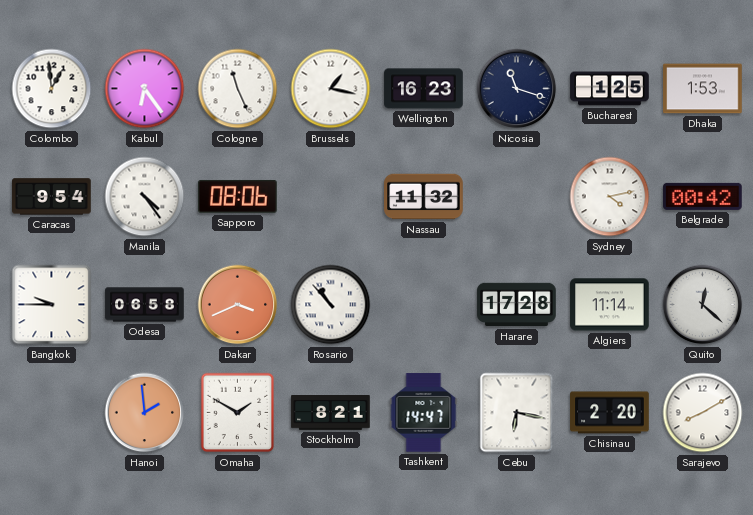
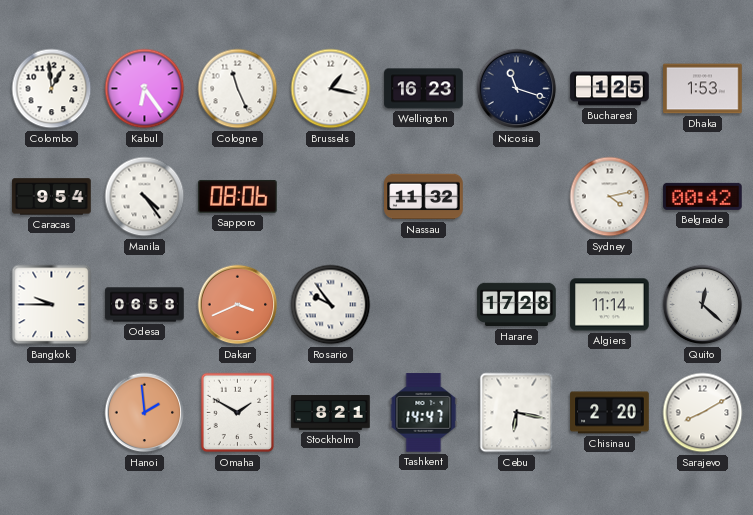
Rosario: 10:53 -> 9:54
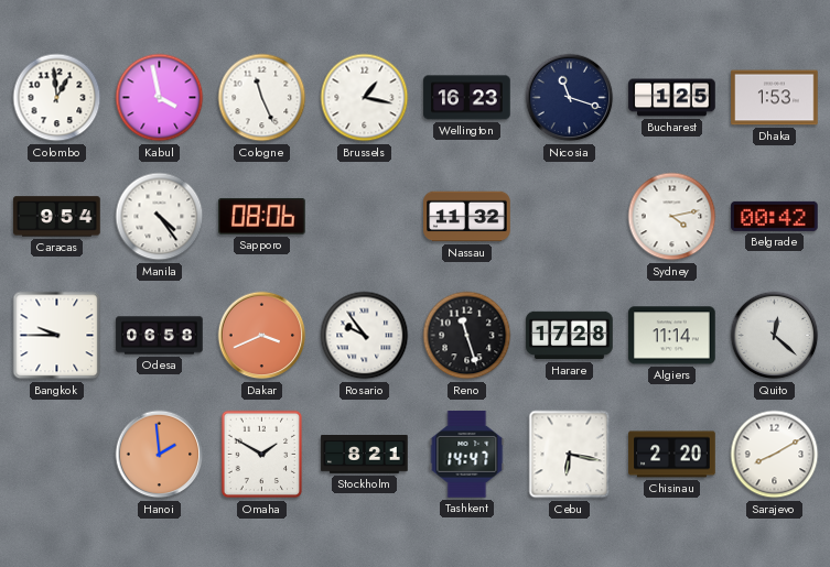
Kabul: 6:24 -> 3:58
Reno: none -> 11:27
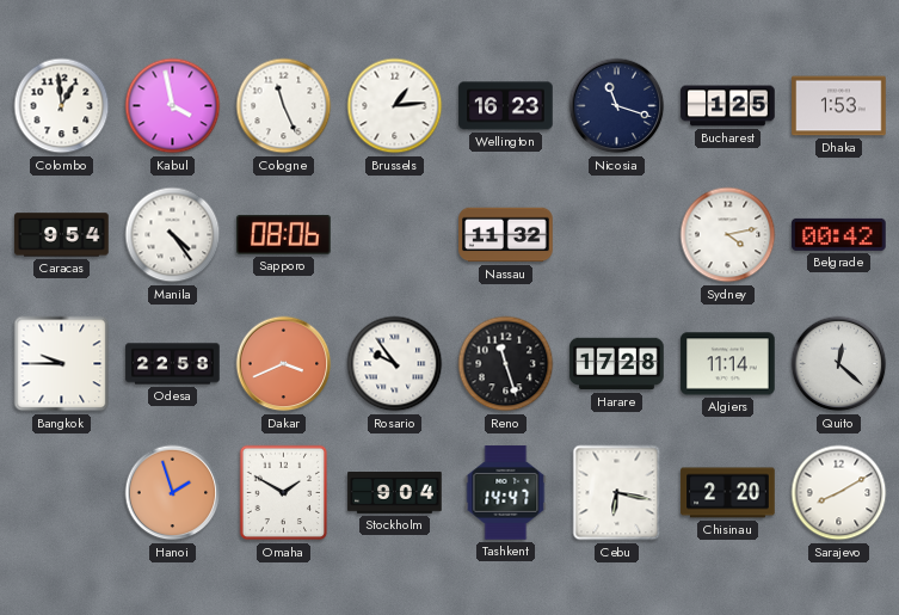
Brussels: 1:17 -> 1:14
Odesa: 06:58 -> 22:58
Hanoi: 1:59 -> 1:57
Stockholm: 8:21 -> 9:04
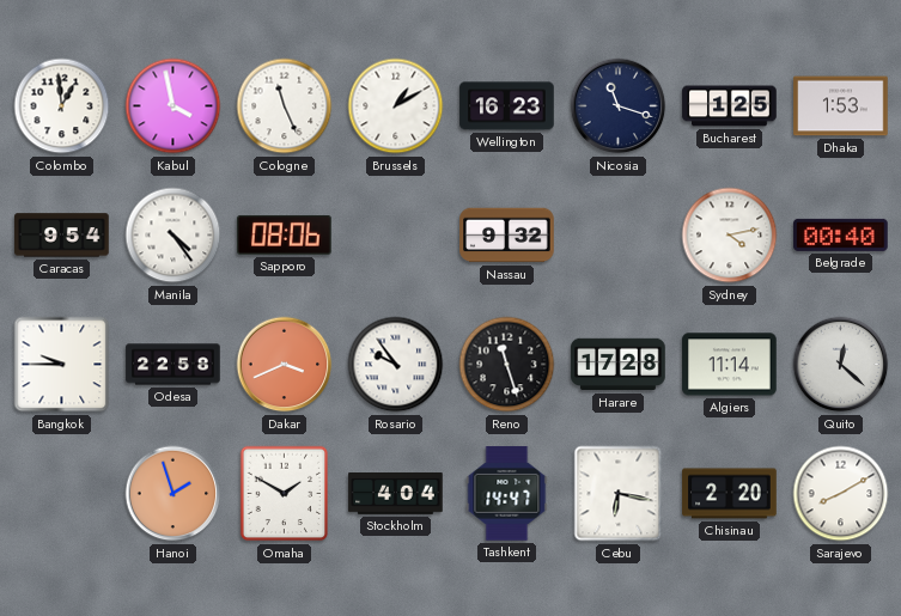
Brussels: 1:14 -> 1:10
Nassau: 11:32 -> 9:32
Belgrade: 00:42 -> 00:40
Stockholm: 9:04 -> 4:04
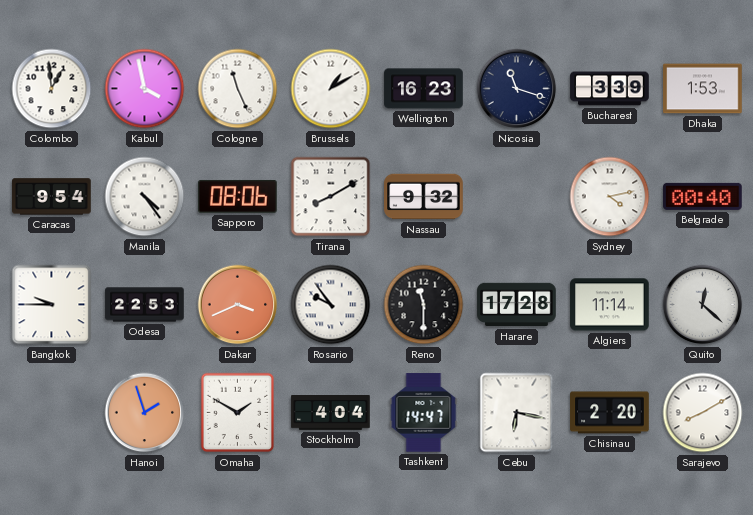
Bucharest: 1:25 -> 3:39
Tirana: none -> 8:10
Odesa: 22:58 -> 22:53
Reno: 11:27 -> 11:30
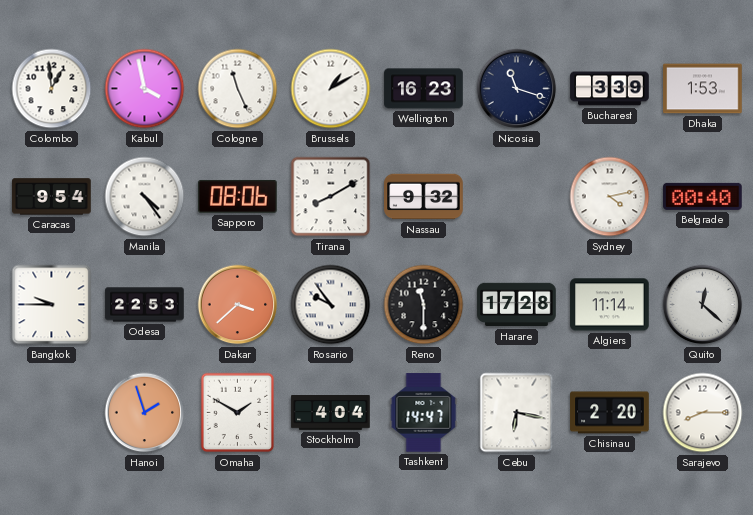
Dakar: 3:41 -> 3:38
Sarajevo: 8:10 -> 8:15
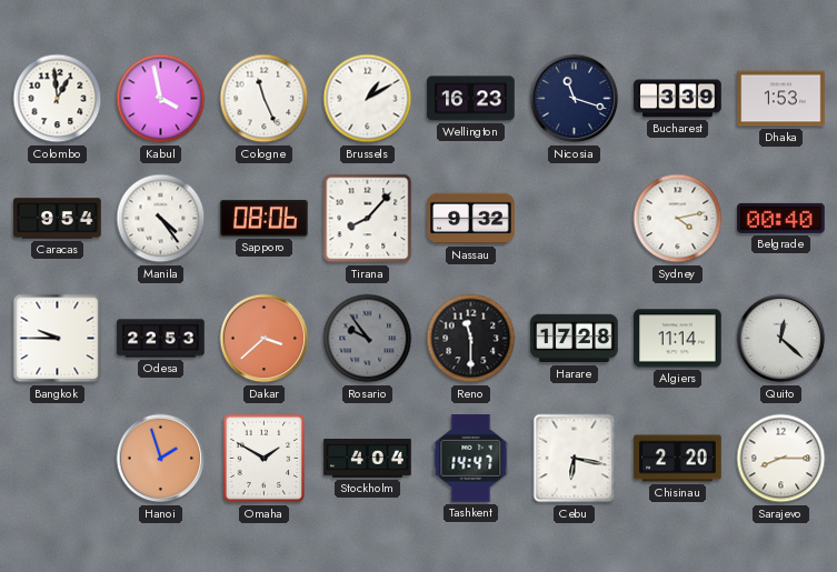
Tirana: 8:10 -> 8:07
Rosario dial: white -> grey
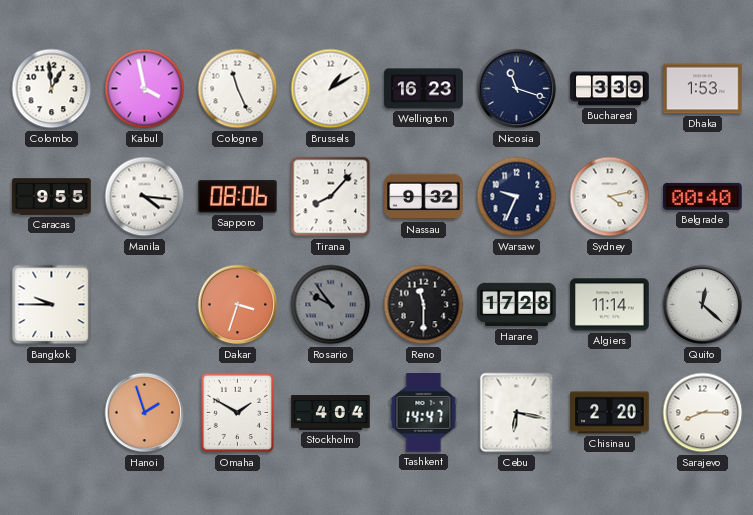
Caracas: 9:54 -> 9:55
Manila: 4:24 -> 4:16
Warsaw: none -> 9:34
Odesa: 22:53 -> none
Dakar: 3:38 -> 3:33
